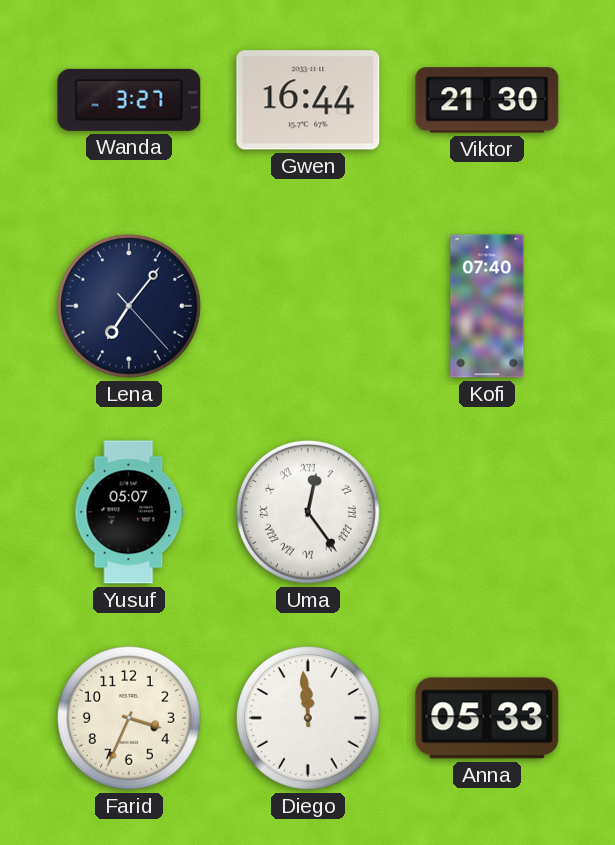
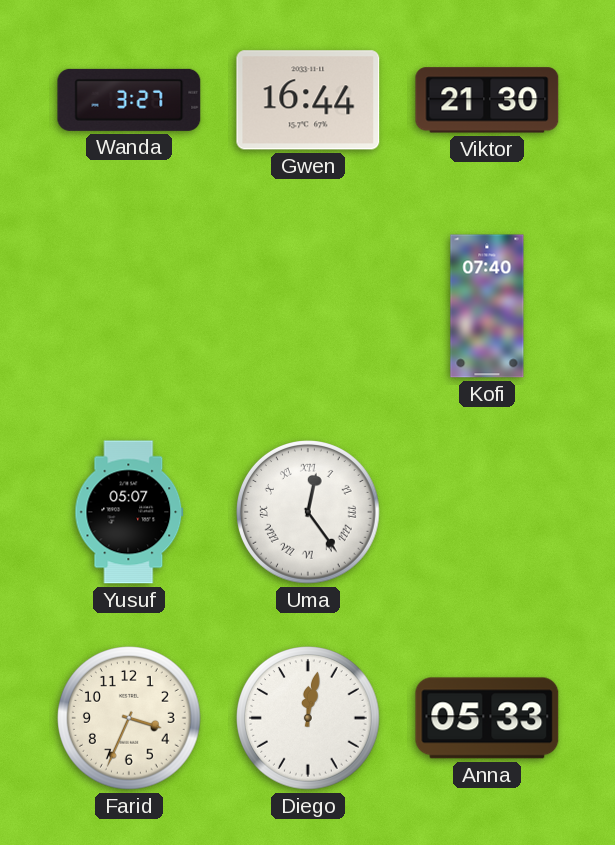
Lena: 7:06 -> none
Diego: 11:59 -> 12:02
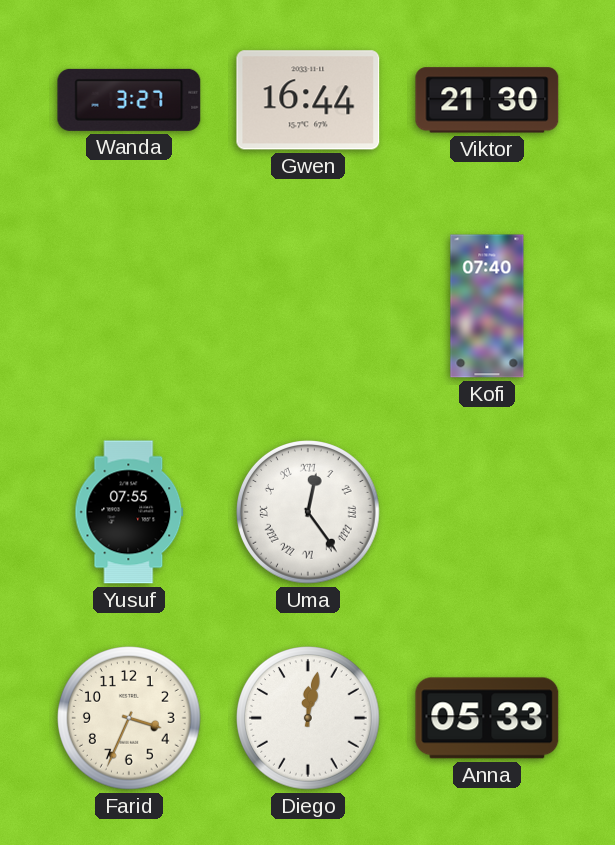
Yusuf: 05:07 -> 07:55
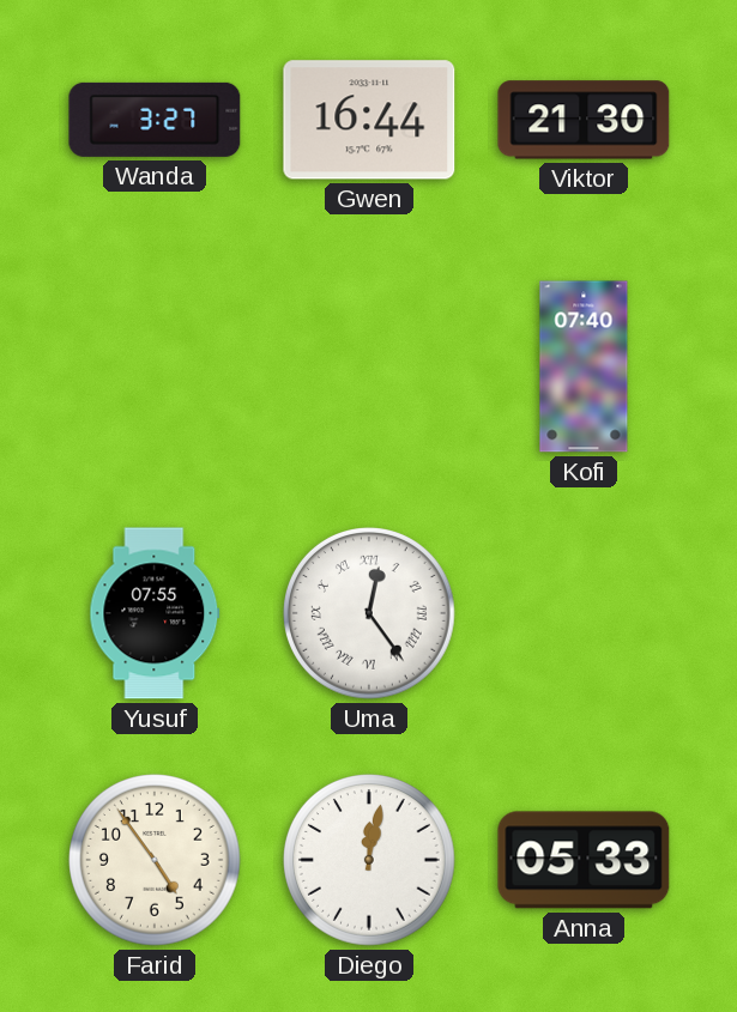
Farid: 3:34 -> 4:54
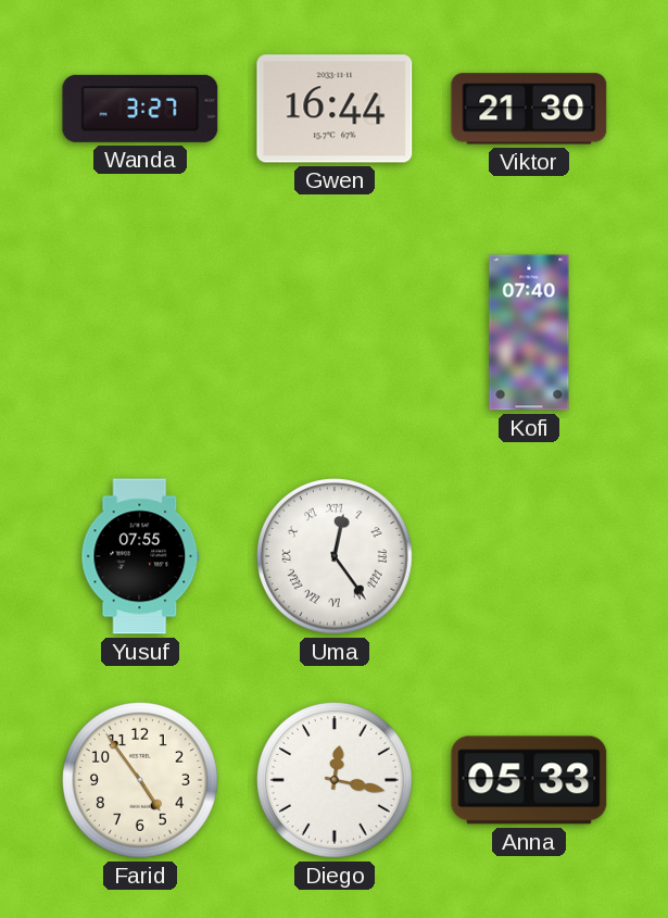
Diego: 12:02 -> 12:17
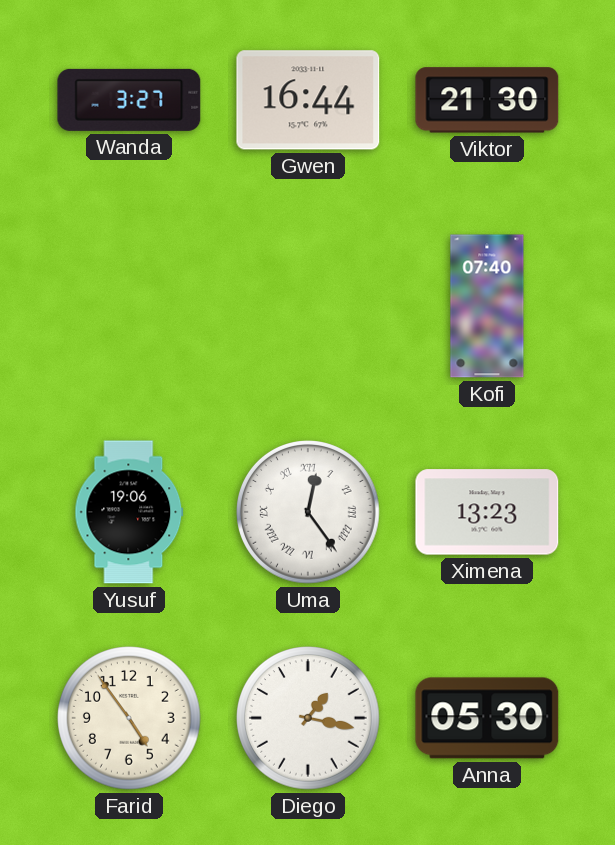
Yusuf: 07:55 -> 19:06
Ximena: none -> 13:23
Diego: 12:17 -> 1:17
Anna: 05:33 -> 05:30
